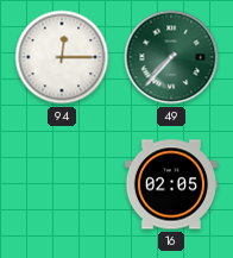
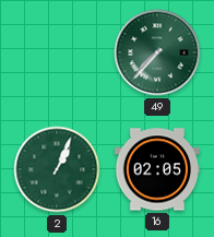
94: 12:15 -> none
2: none -> 1:04
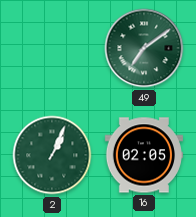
49: 7:37 -> 7:09
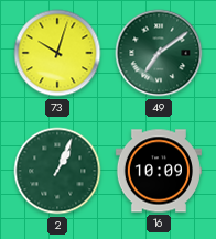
73: none -> 10:03
16: 02:05 -> 10:09
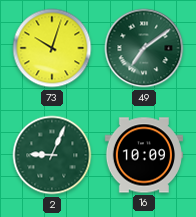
2: 1:04 -> 9:04
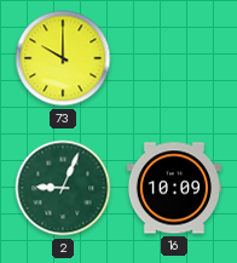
73: 10:03 -> 10:00
49: 7:09 -> none
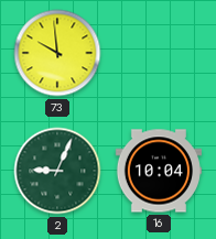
73: 10:00 -> 9:59
16: 10:09 -> 10:04
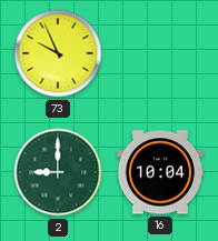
73: 9:59 -> 9:56
2: 9:04 -> 9:00
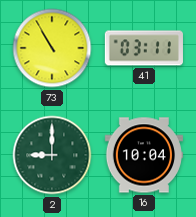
73: 9:56 -> 10:55
41: none -> 03:11
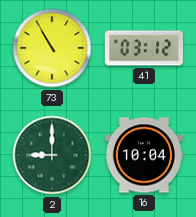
41: 03:11 -> 03:12
